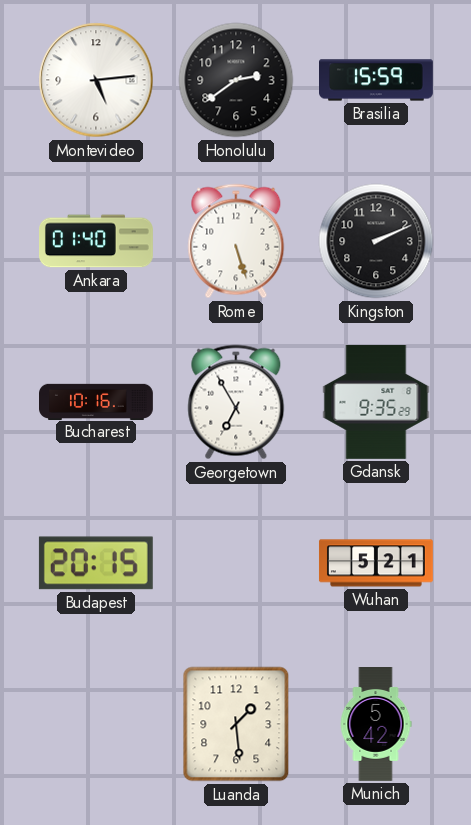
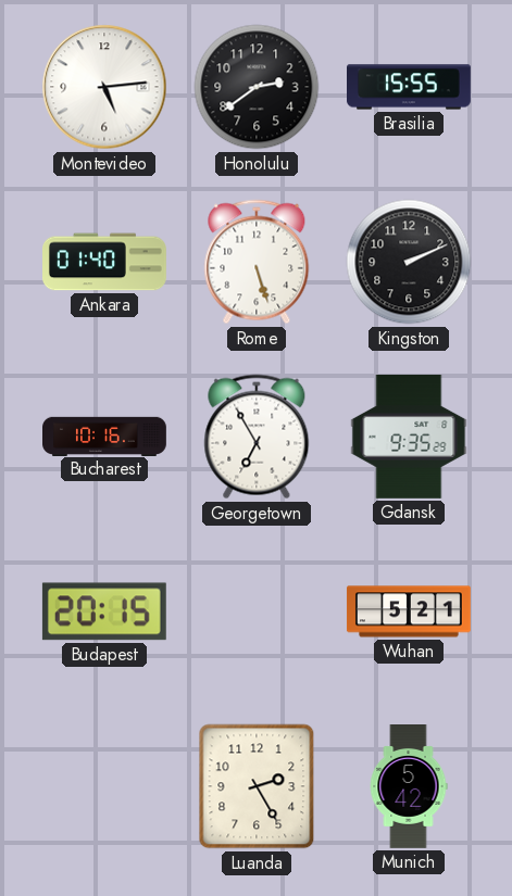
Brasilia: 15:59 -> 15:55
Luanda: 1:29 -> 2:25
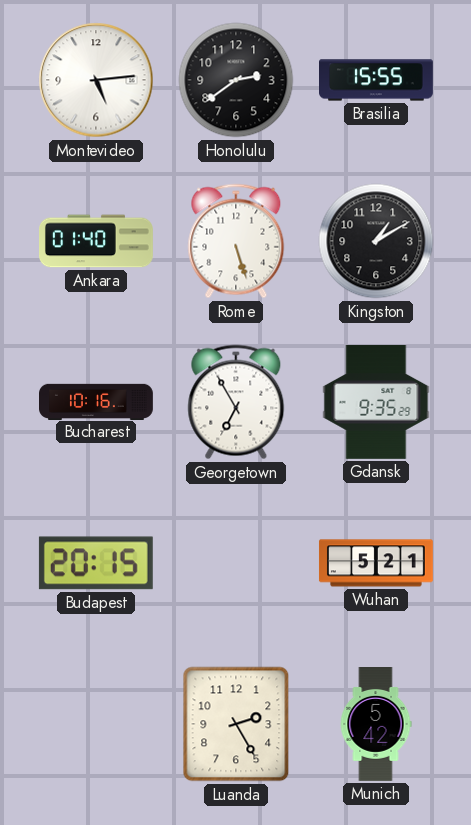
Kingston: 2:11 -> 1:10
